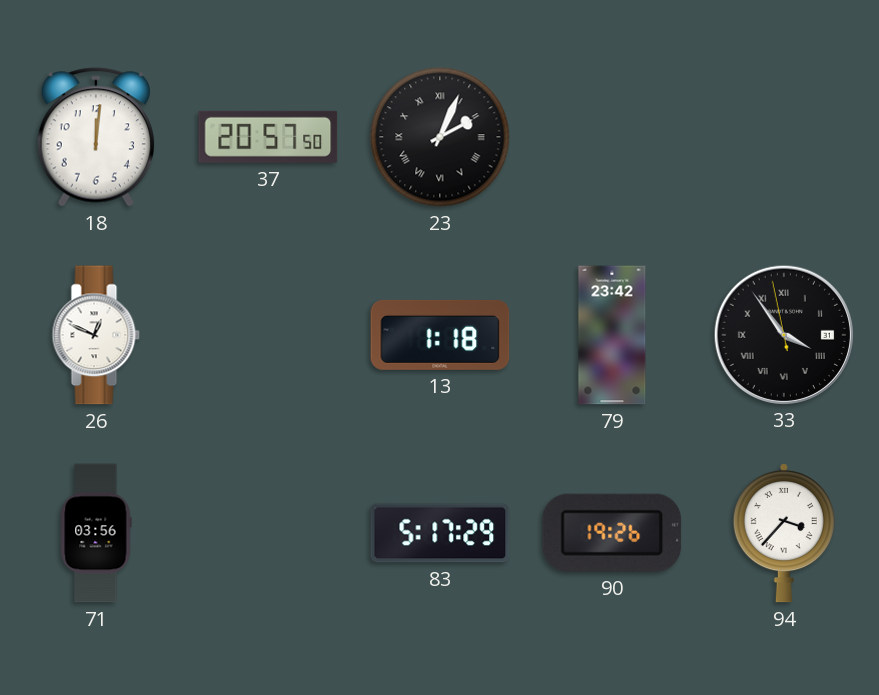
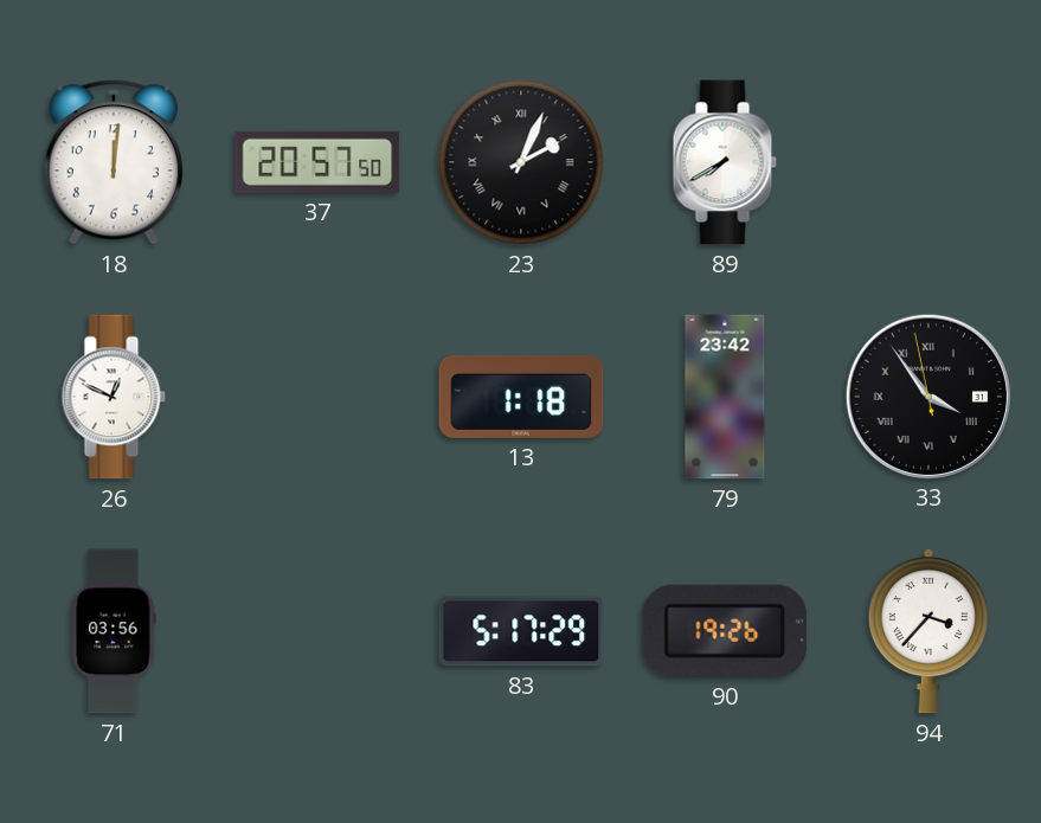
89: none -> 7:40
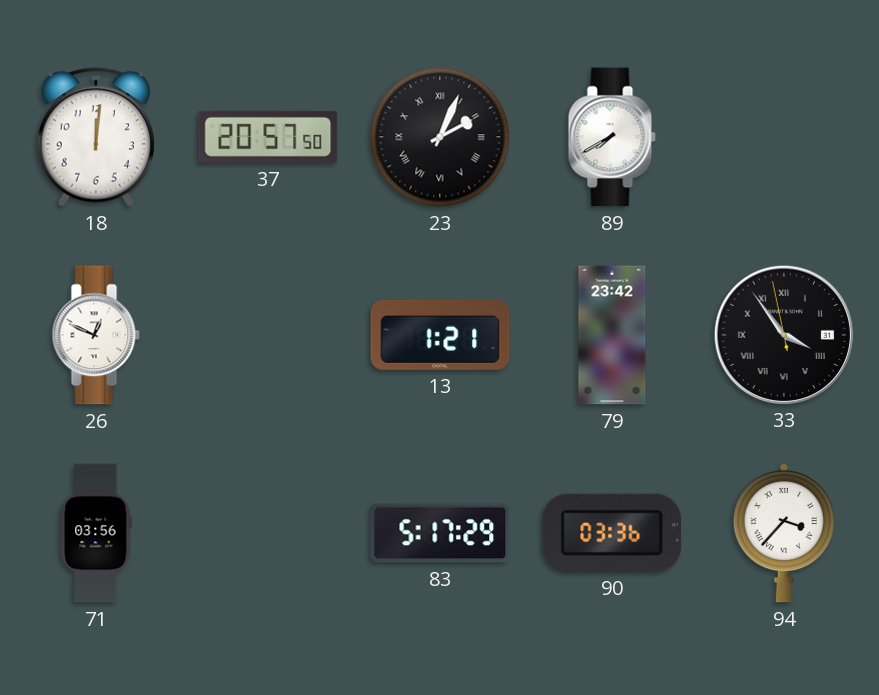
13: 1:18 -> 1:21
90: 19:26 -> 03:36
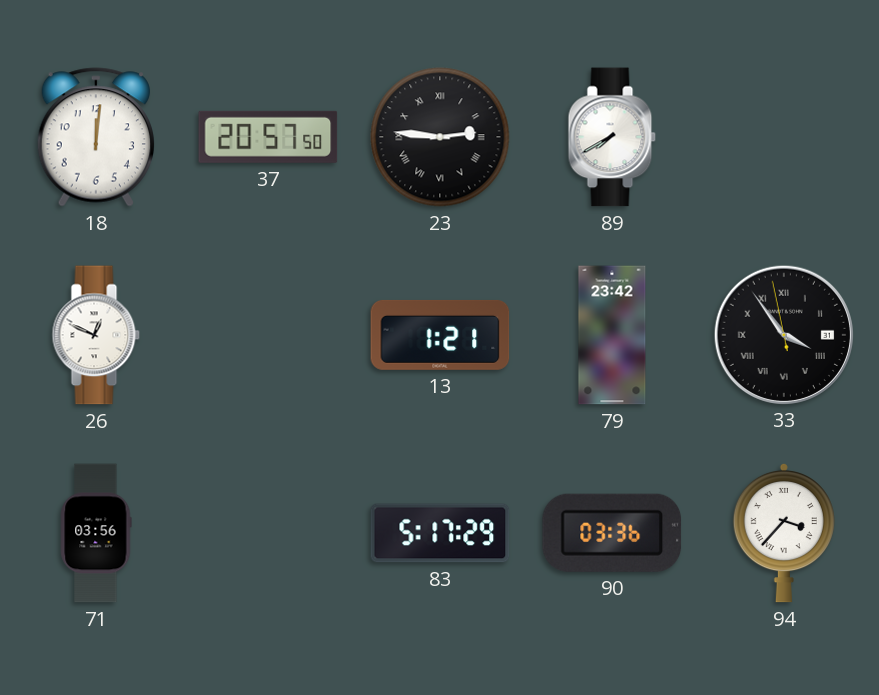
23: 2:04 -> 2:46
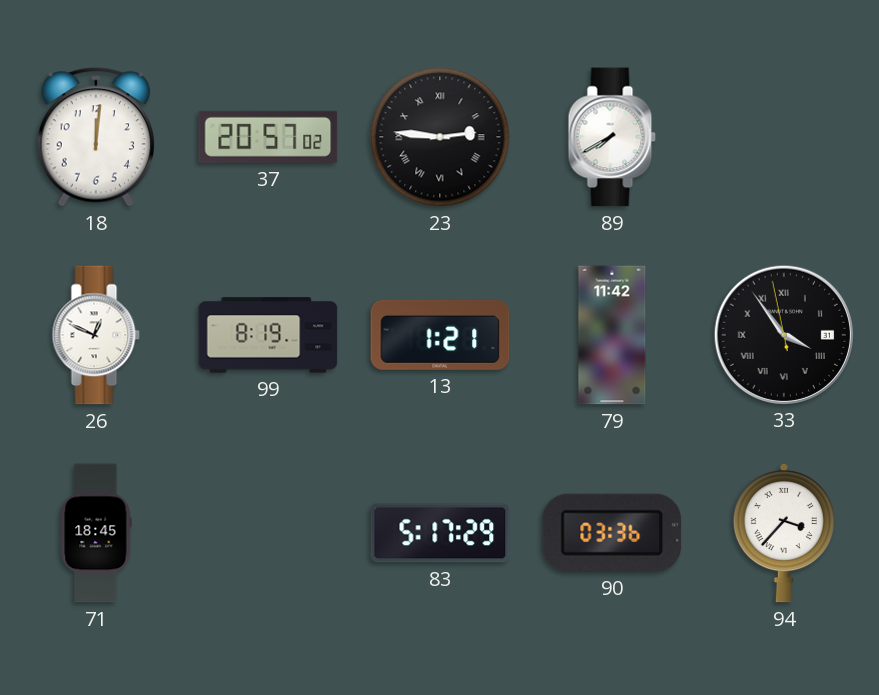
37: 20:57:50 -> 20:57:02
99: none -> 8:19
79: 23:42 -> 11:42
71: 03:56 -> 18:45
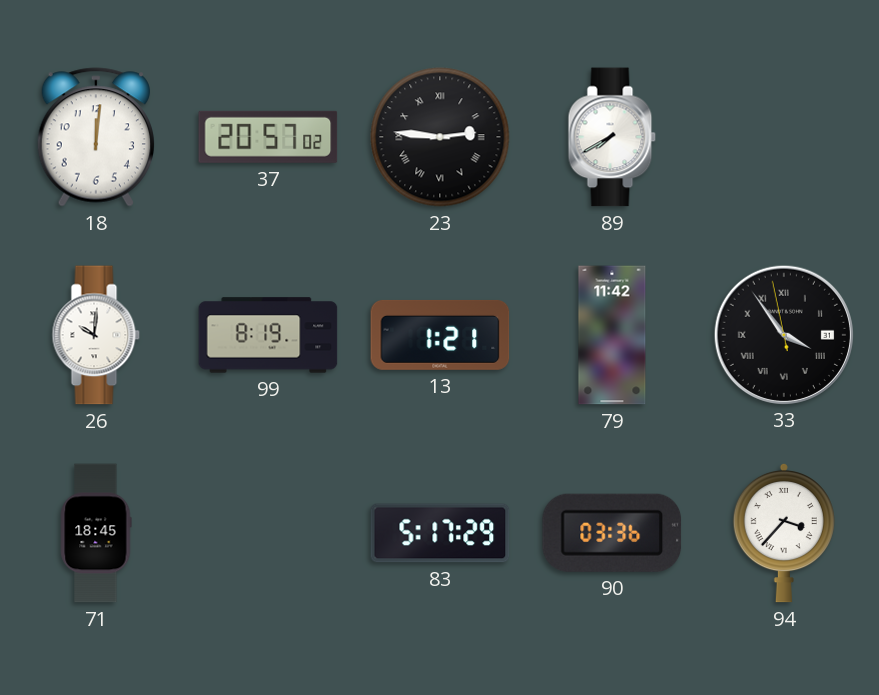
26: 12:49 -> 10:01
